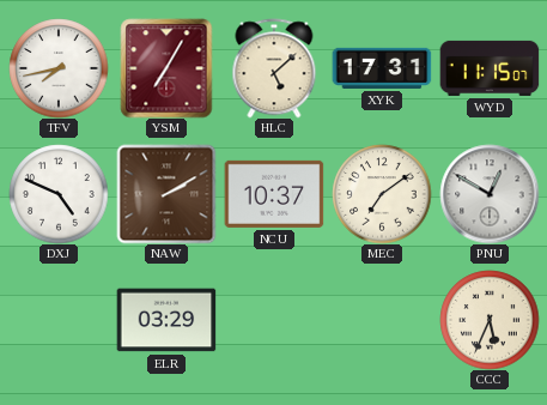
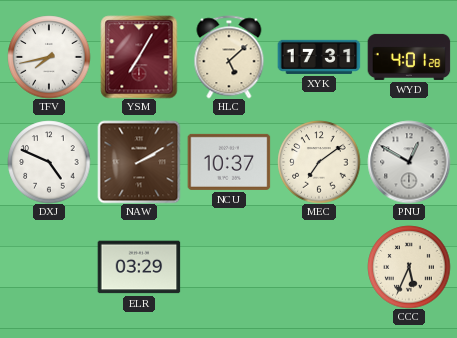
WYD: 11:15 -> 4:01
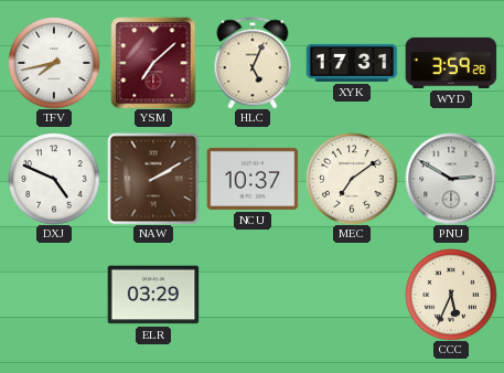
YSM: 7:05 -> 7:08
HLC: 5:08 -> 5:04
WYD: 4:01 -> 3:59
PNU: 12:50 -> 2:50
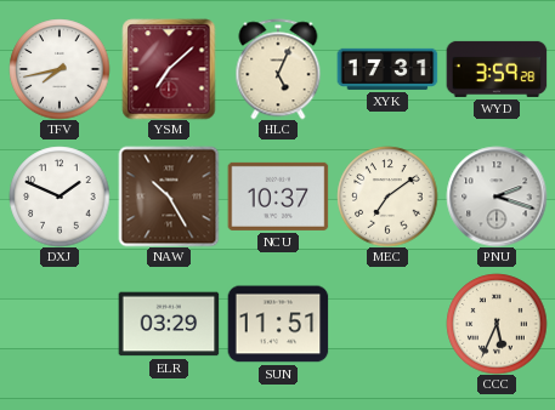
DXJ: 4:49 -> 1:49
NAW: 2:10 -> 10:25
PNU: 2:50 -> 2:18
SUN: none -> 11:51
